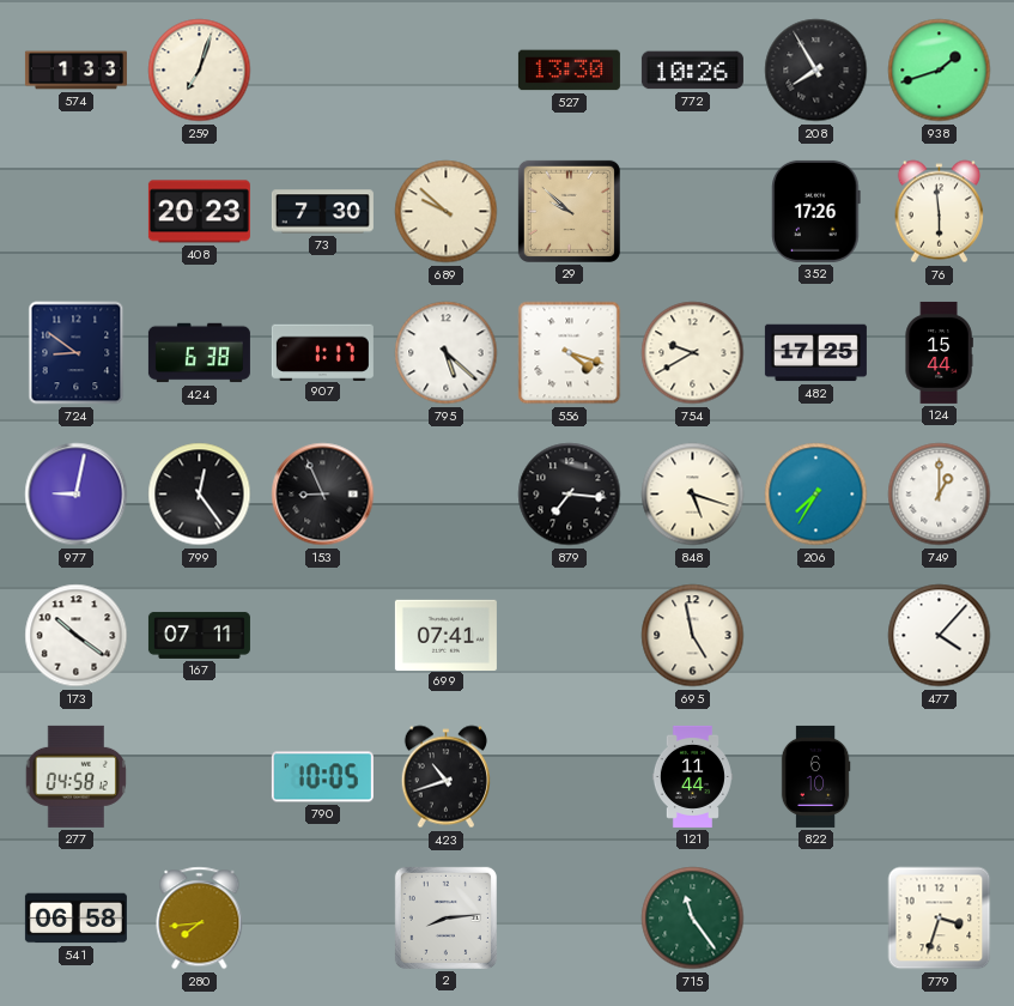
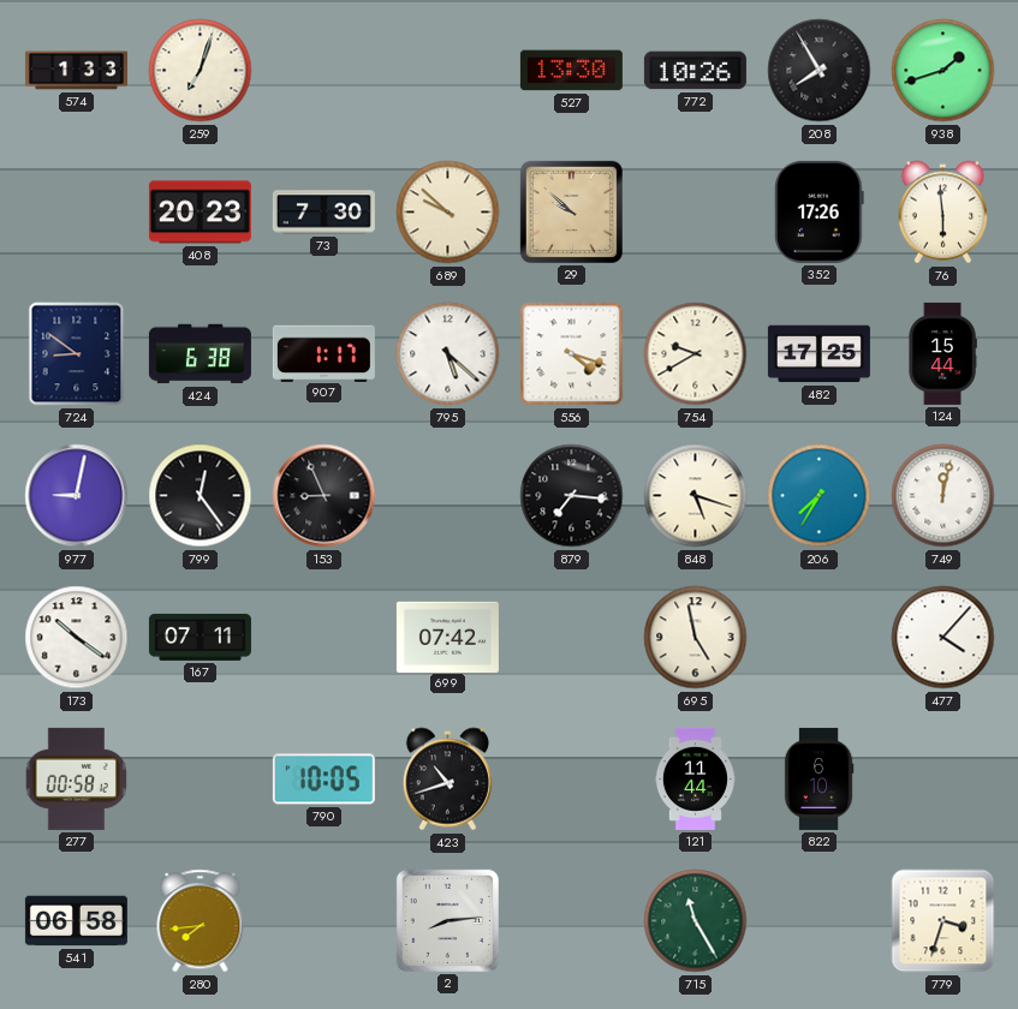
749: 1:00 -> 12:02
699: 07:41 -> 07:42
277: 04:58 -> 00:58
715: 11:24 -> 11:25
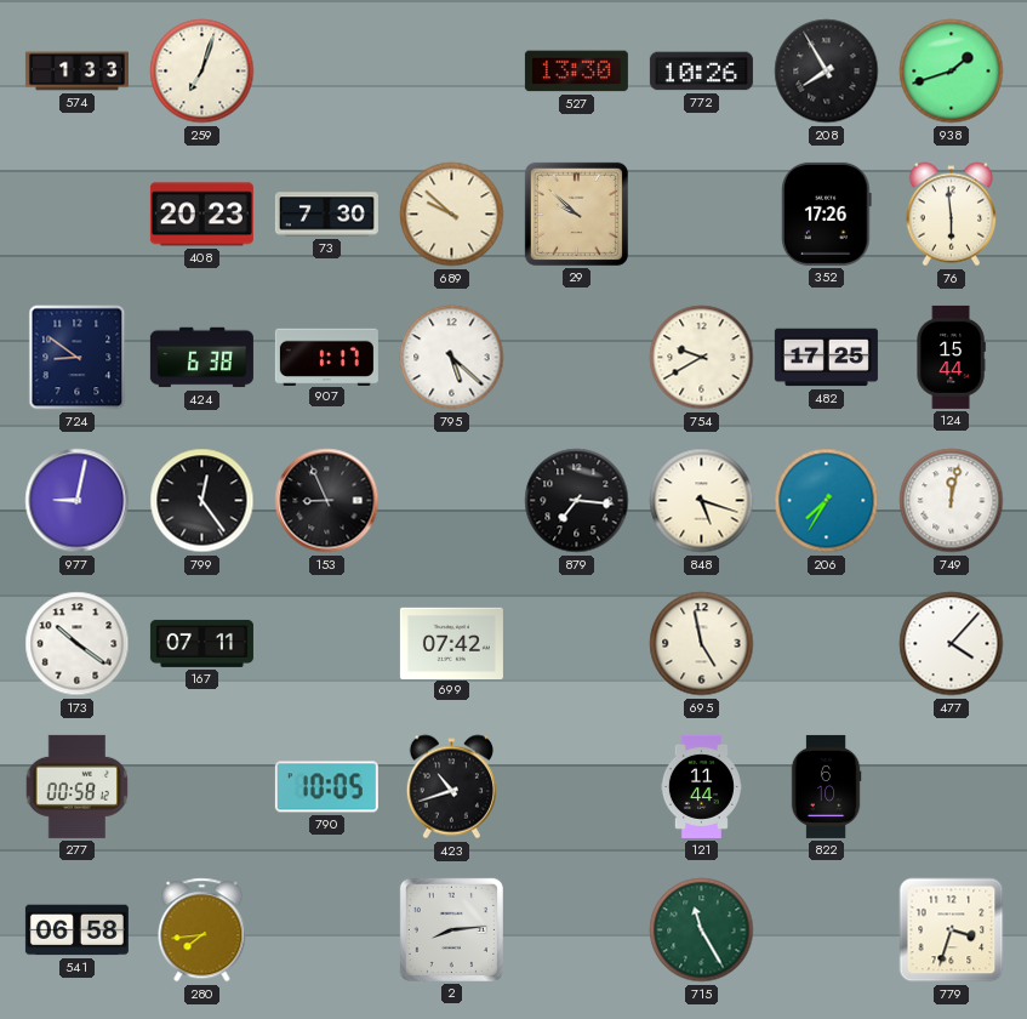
556: 4:18 -> none
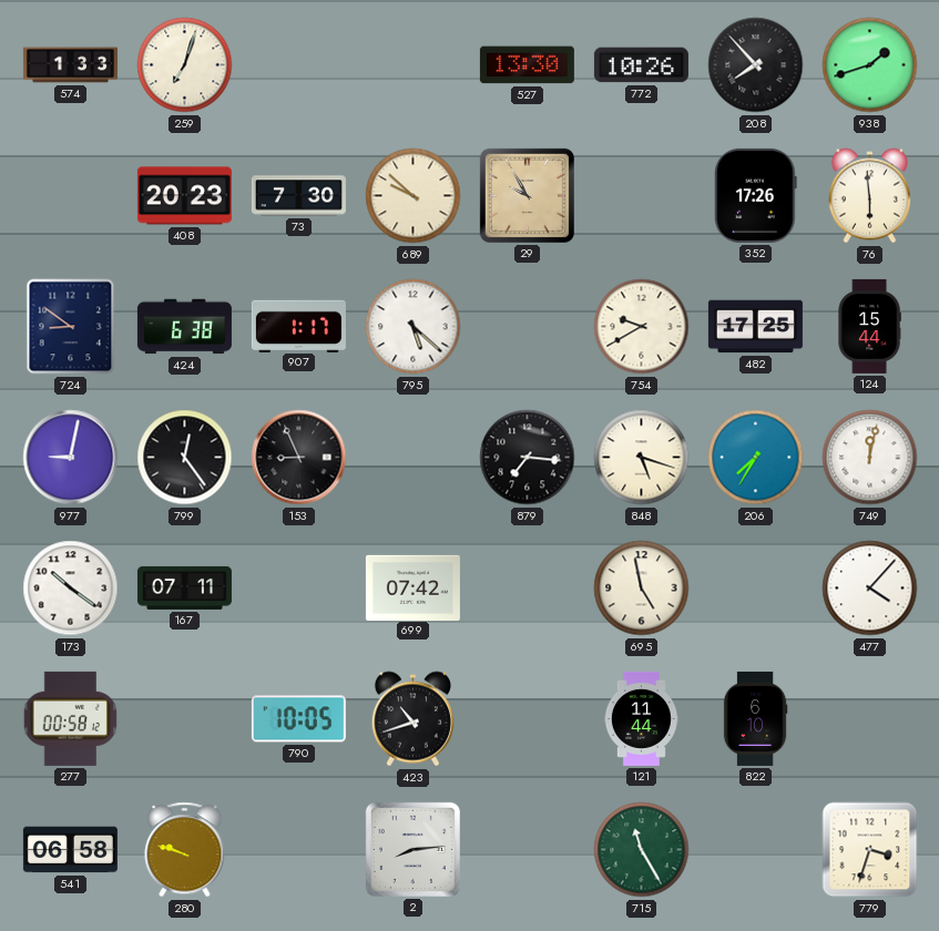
208: 7:55 -> 7:53
29: 9:52 -> 9:55
280: 7:44 -> 9:48
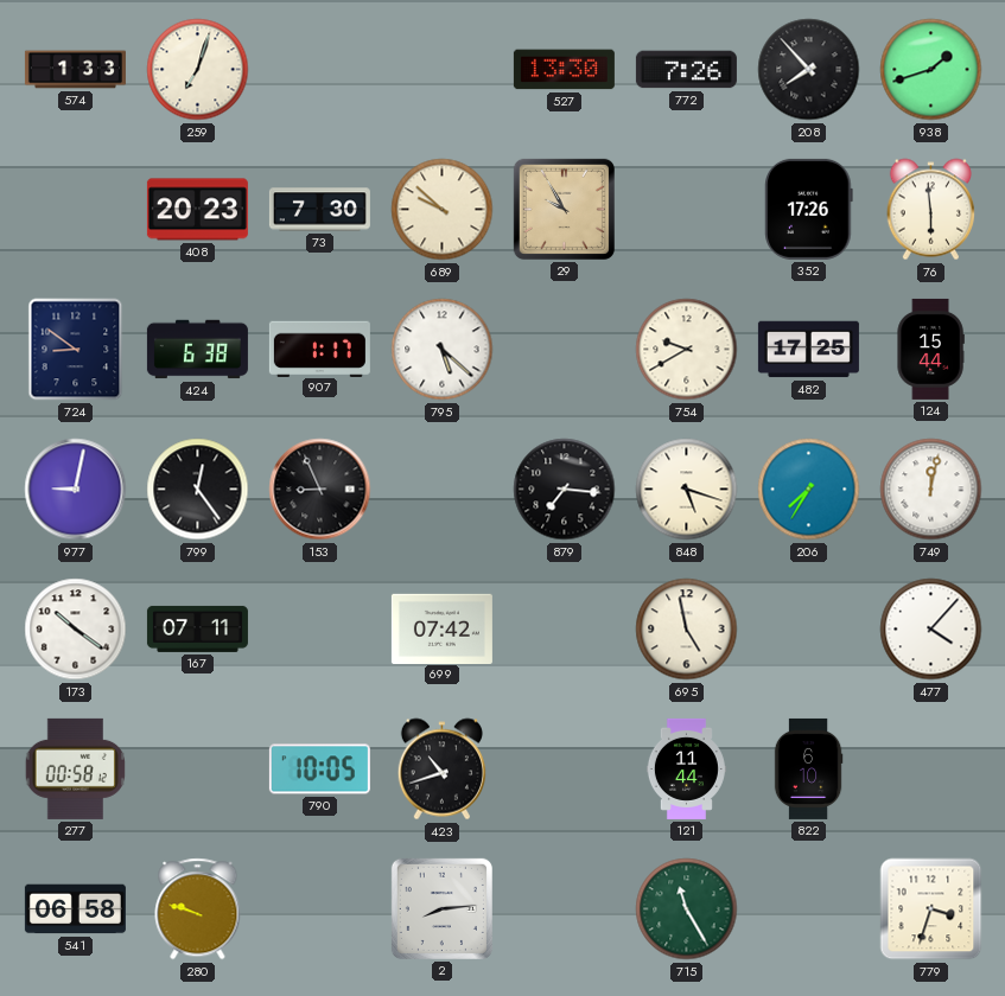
772: 10:26 -> 7:26
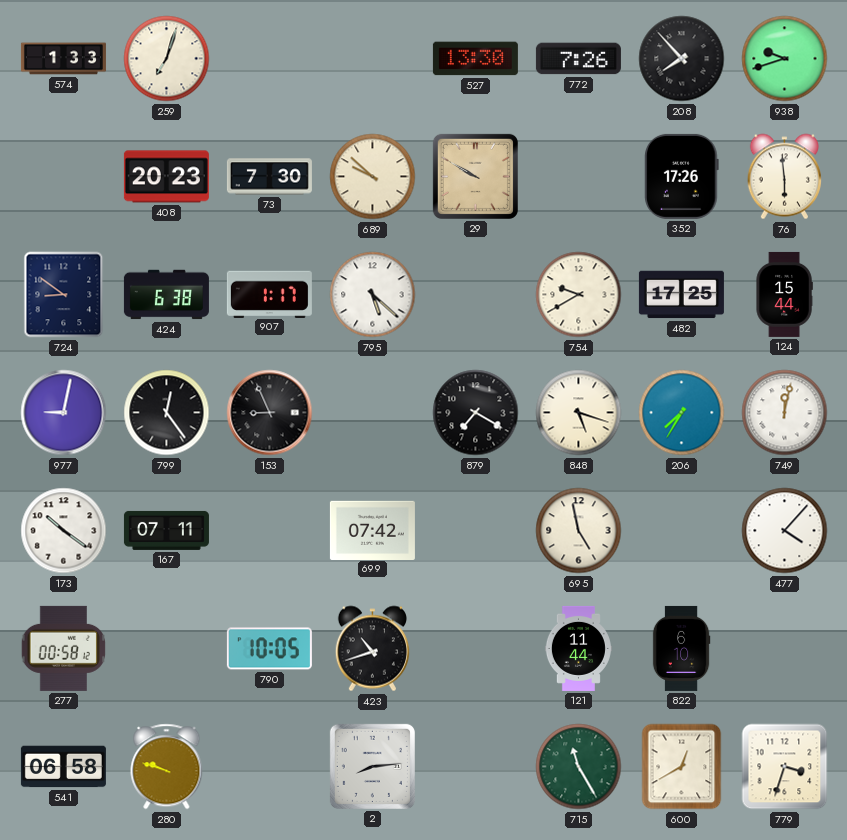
938: 1:42 -> 9:42
29: 9:55 -> 9:50
879: 7:16 -> 7:20
600: none -> 12:40
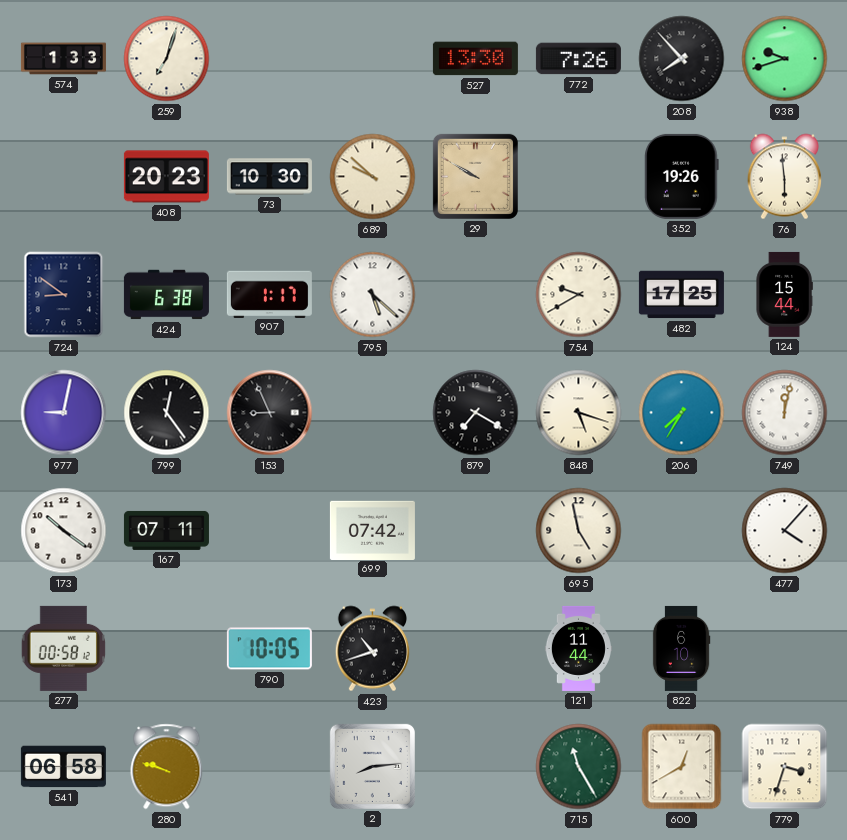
73: 7:30 -> 10:30
352: 17:26 -> 19:26
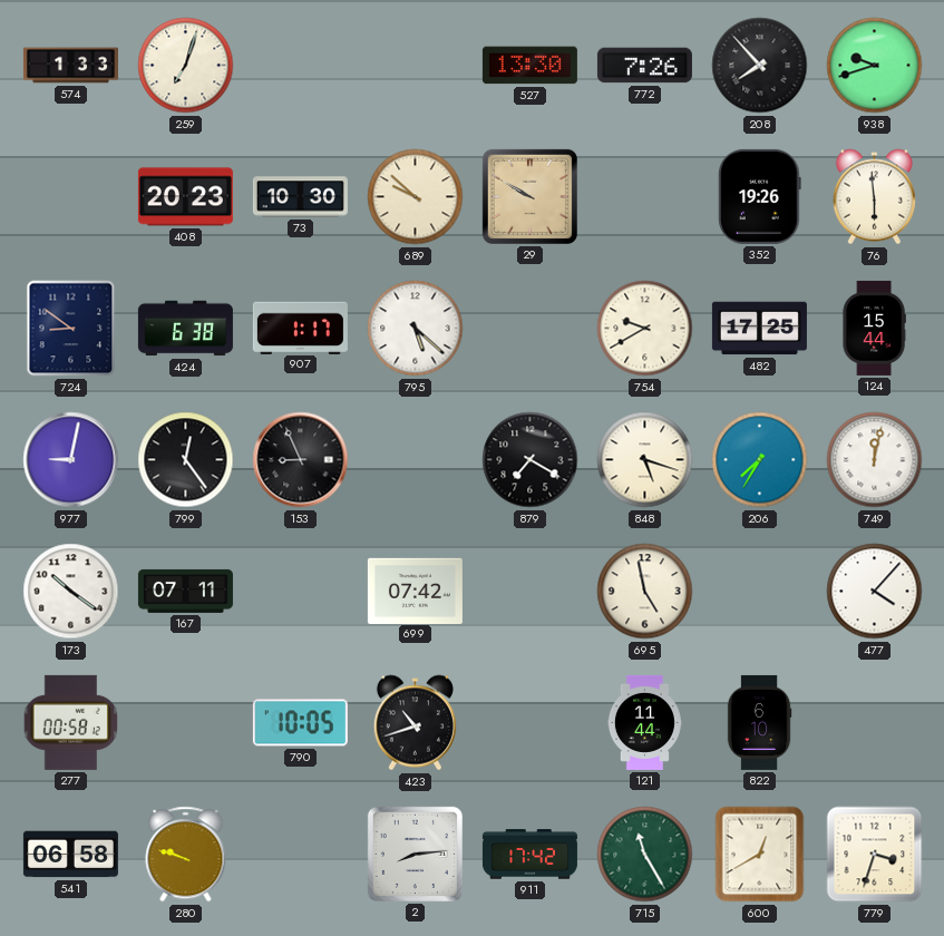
911: none -> 17:42
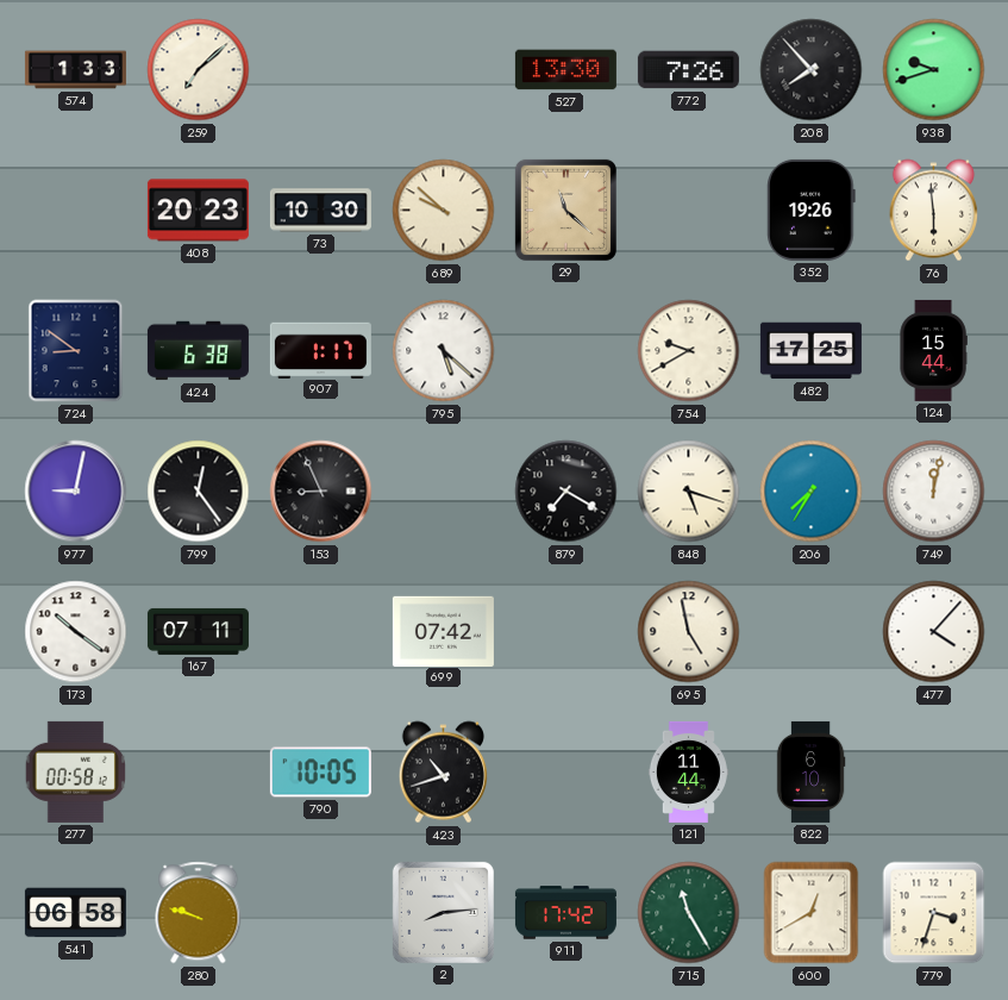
259: 7:03 -> 7:08
29: 9:50 -> 11:22
